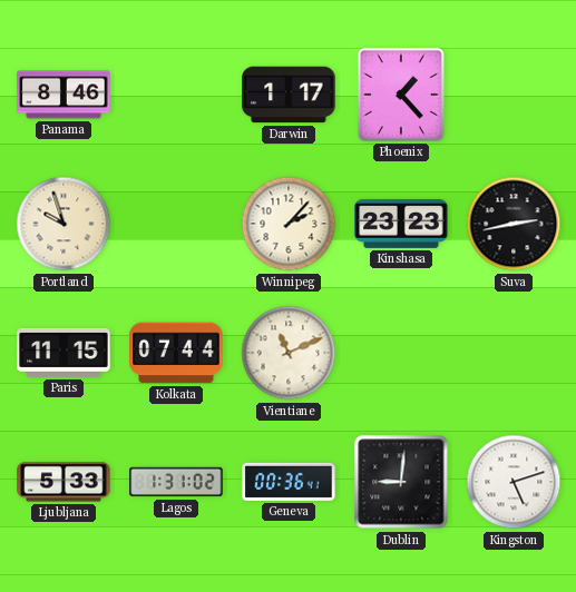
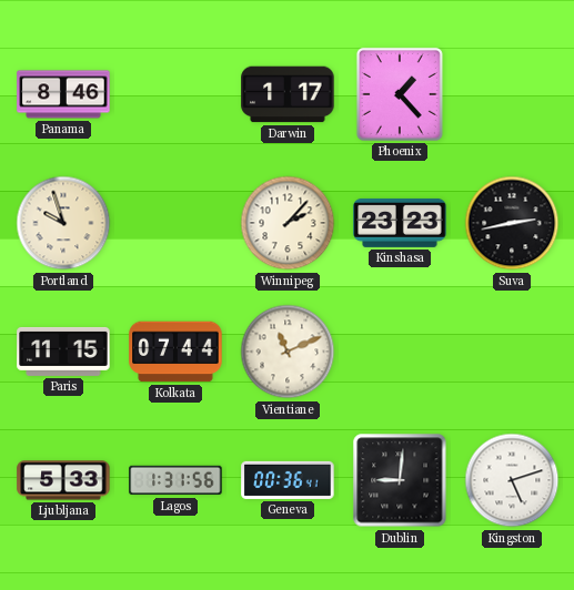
Lagos: 1:31:02 -> 1:31:56
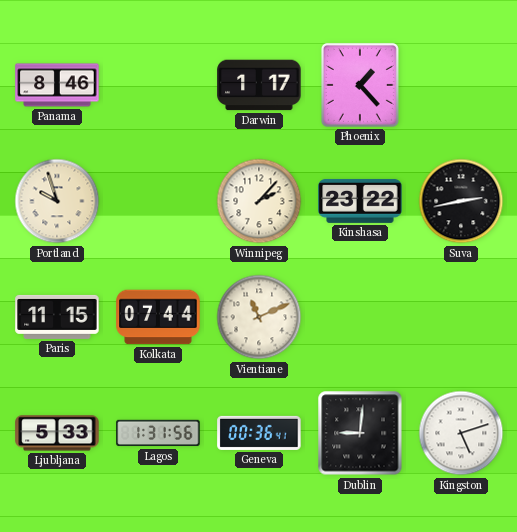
Kinshasa: 23:23 -> 23:22
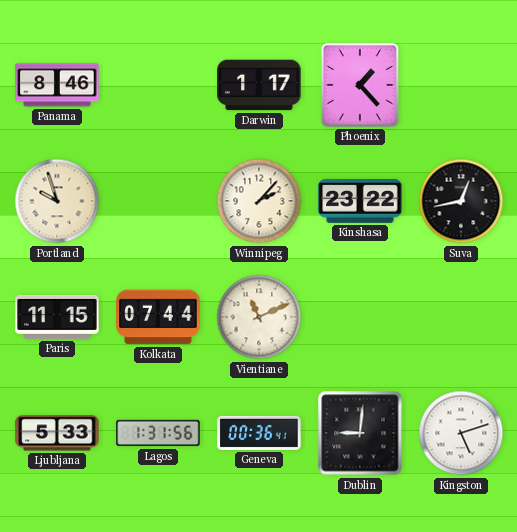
Suva: 2:43 -> 12:43
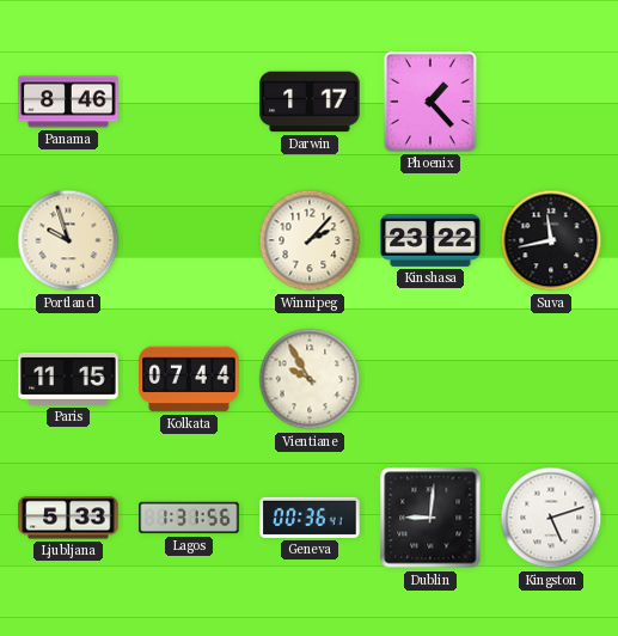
Suva: 12:43 -> 11:43
Vientiane: 11:11 -> 9:55
